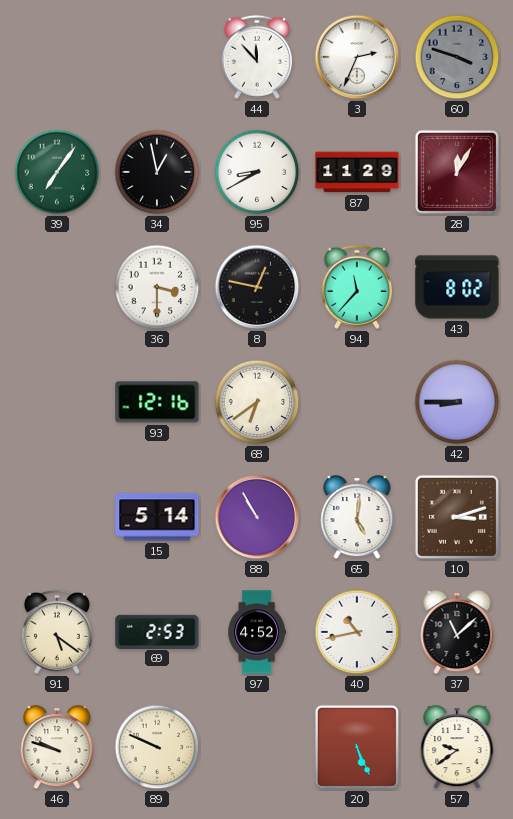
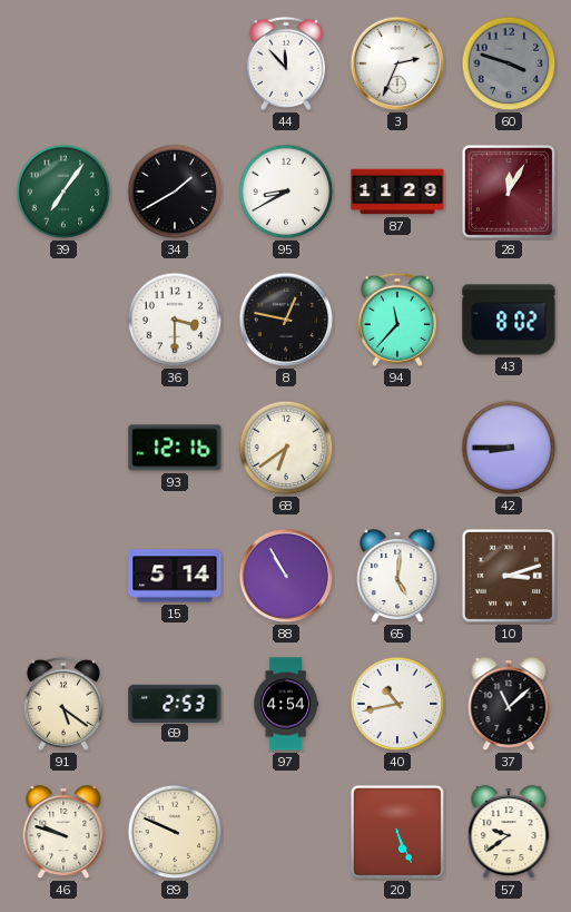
34: 12:58 -> 1:40
97: 4:52 -> 4:54
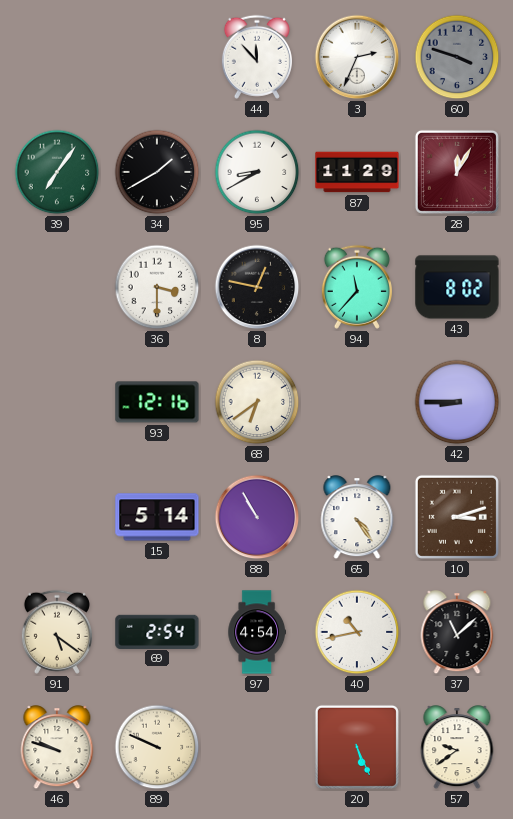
65: 5:01 -> 4:24
69: 2:53 -> 2:54
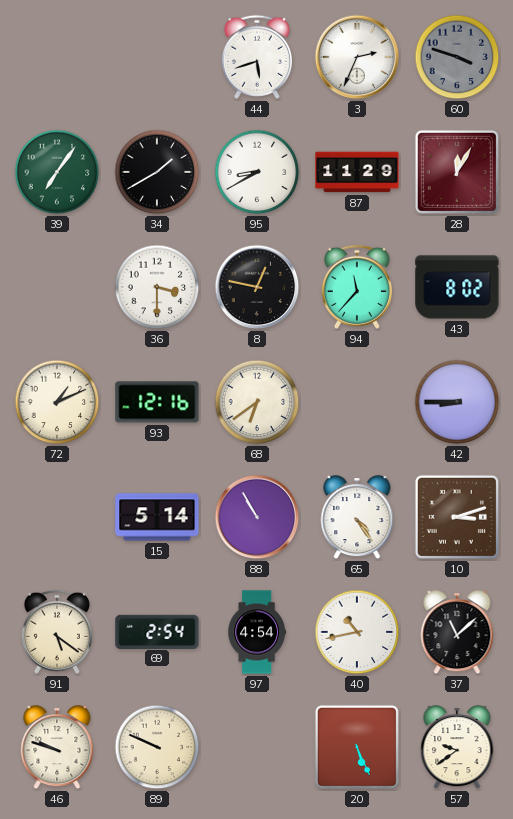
44: 11:53 -> 5:42
72: none -> 1:11
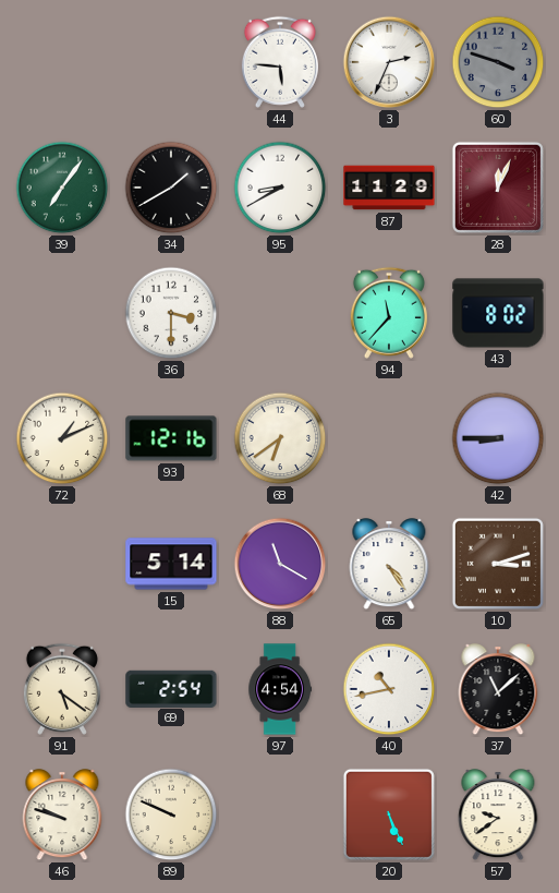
44: 5:42 -> 5:46
28: 12:05 -> 12:04
8: 12:47 -> none
88: 10:55 -> 11:20
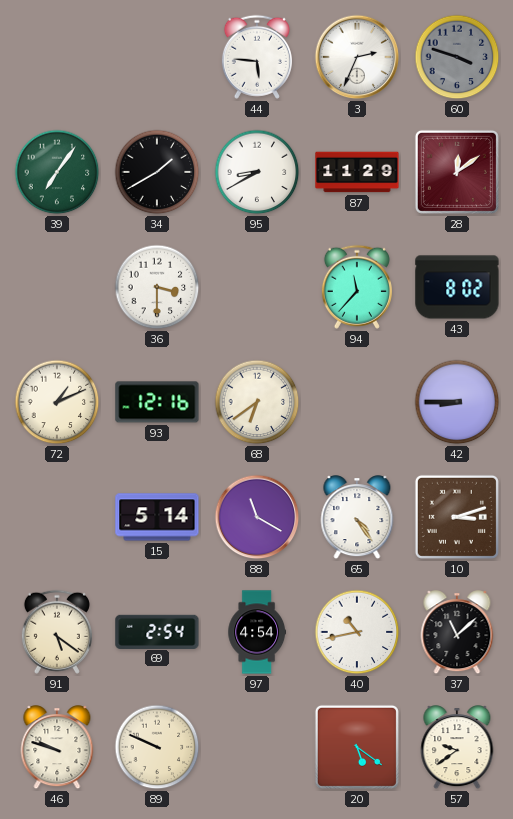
28: 12:04 -> 12:09
20: 5:26 -> 5:21
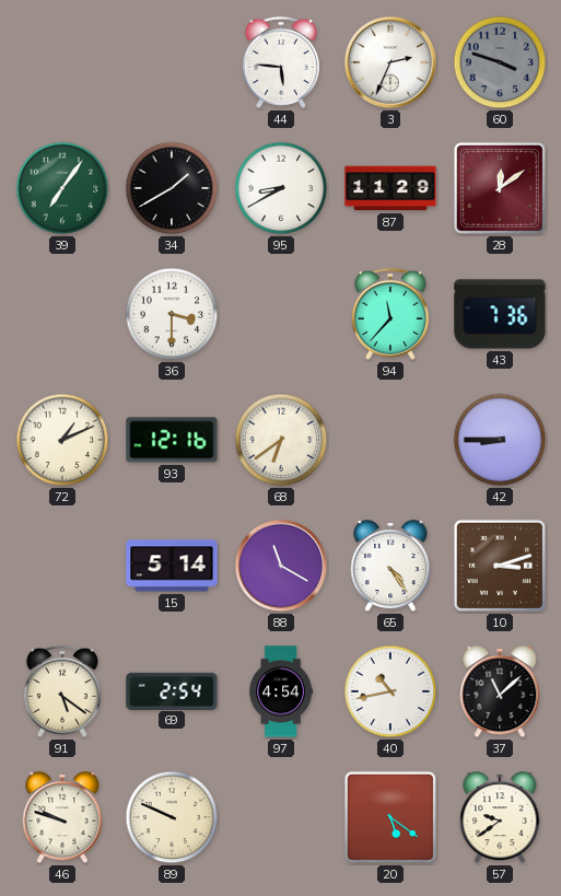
43: 8:02 -> 7:36
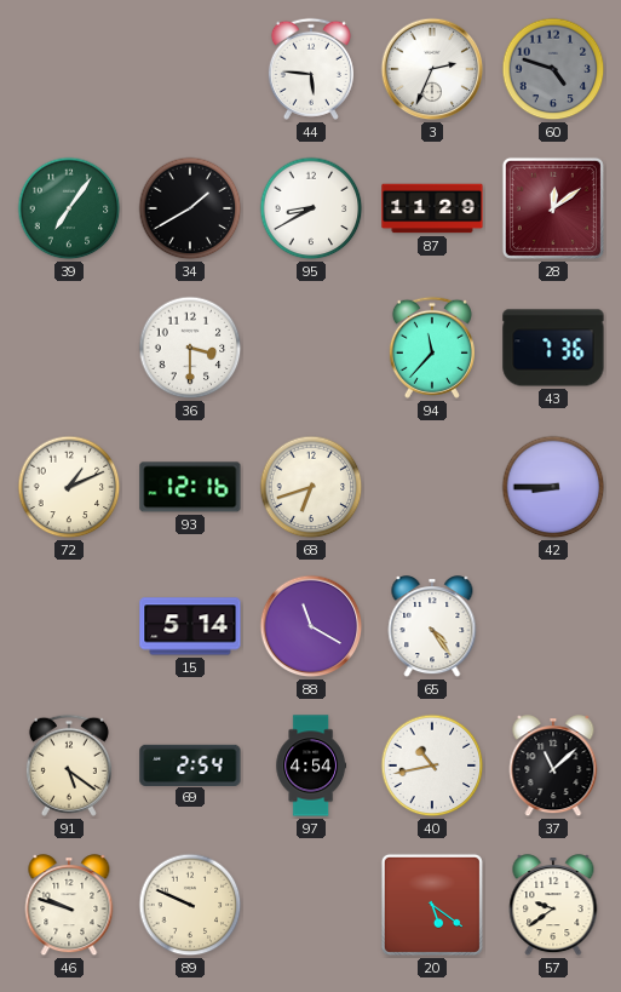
60: 3:48 -> 4:48
68: 6:39 -> 6:42
10: 3:12 -> none
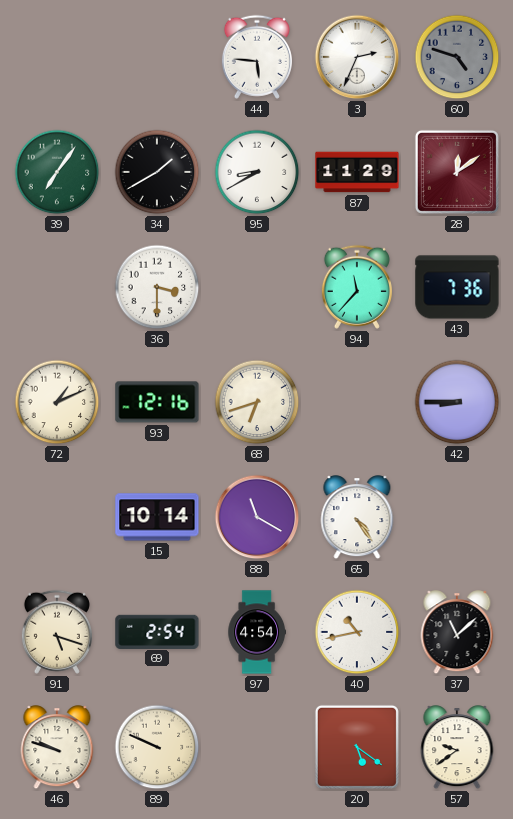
15: 5:14 -> 10:14
91: 5:21 -> 5:18
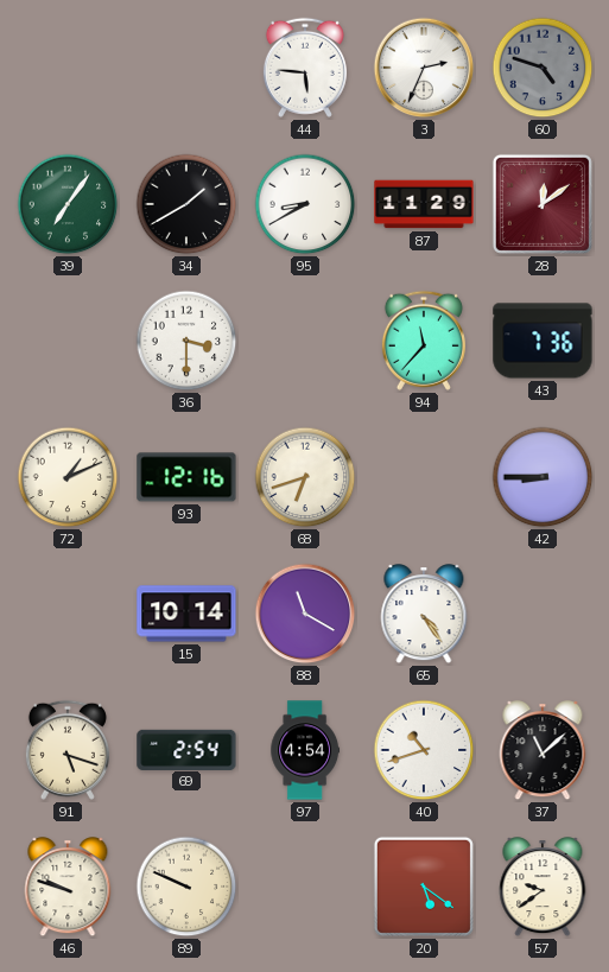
40: 10:43 -> 10:42
